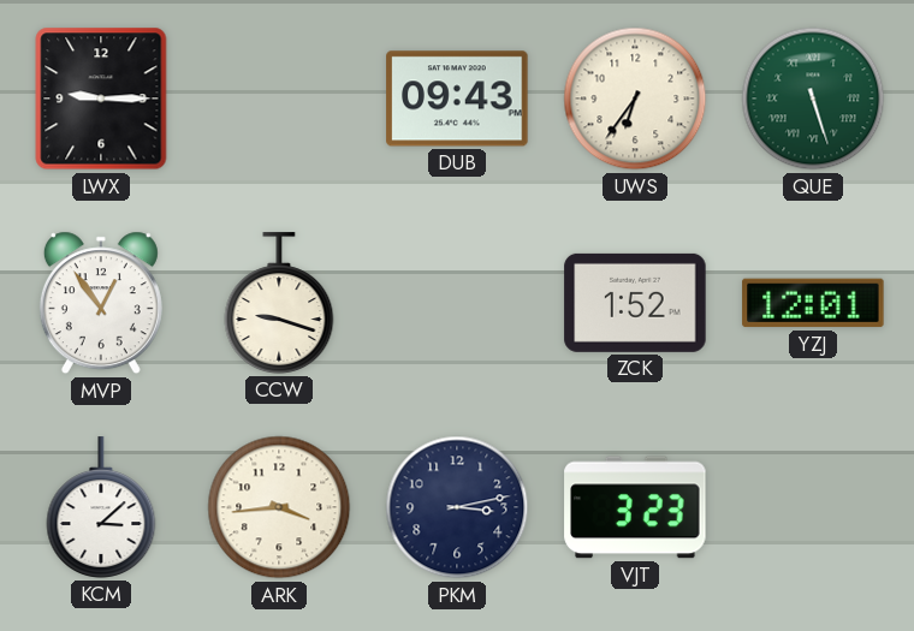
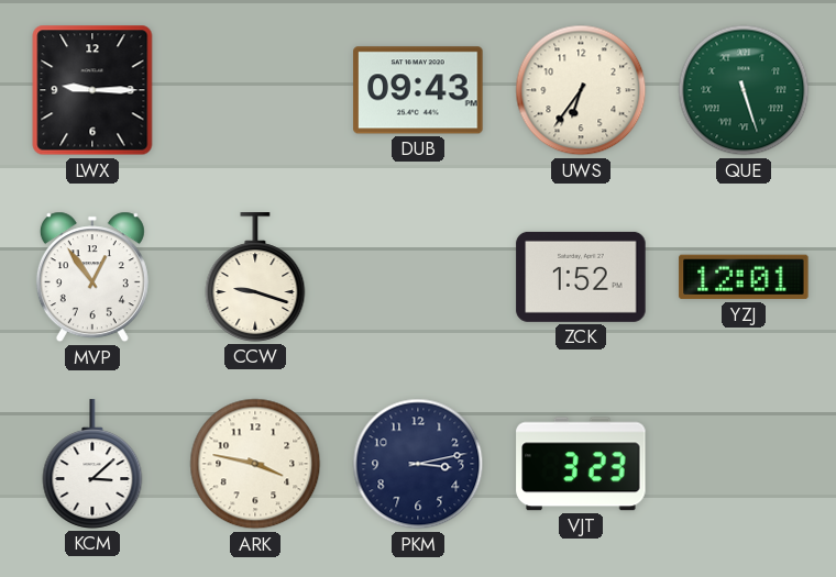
ARK: 3:44 -> 3:47
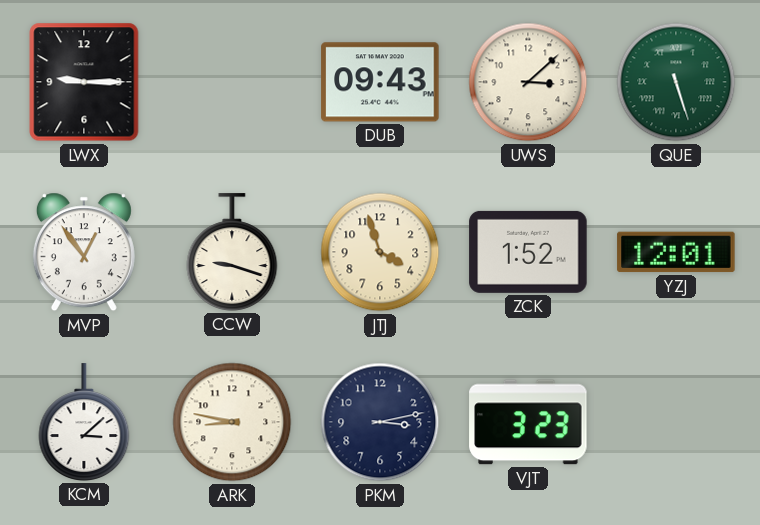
UWS: 6:36 -> 3:08
JTJ: none -> 3:57
ARK: 3:47 -> 8:47
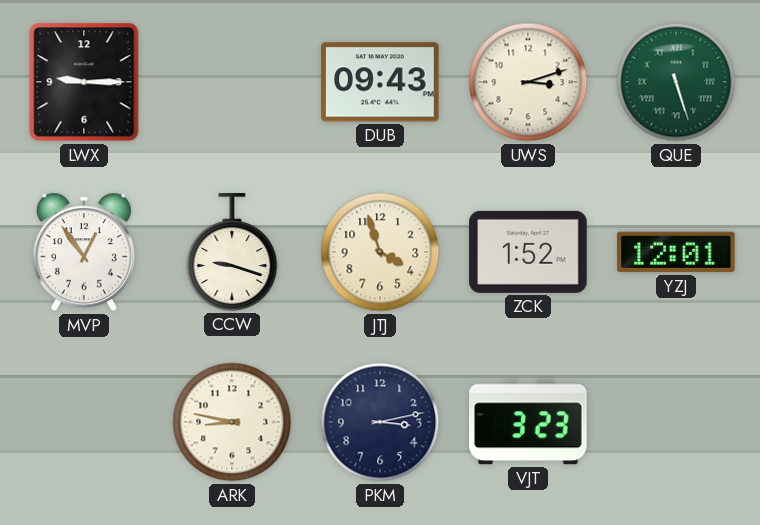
UWS: 3:08 -> 3:12
KCM: 3:08 -> none
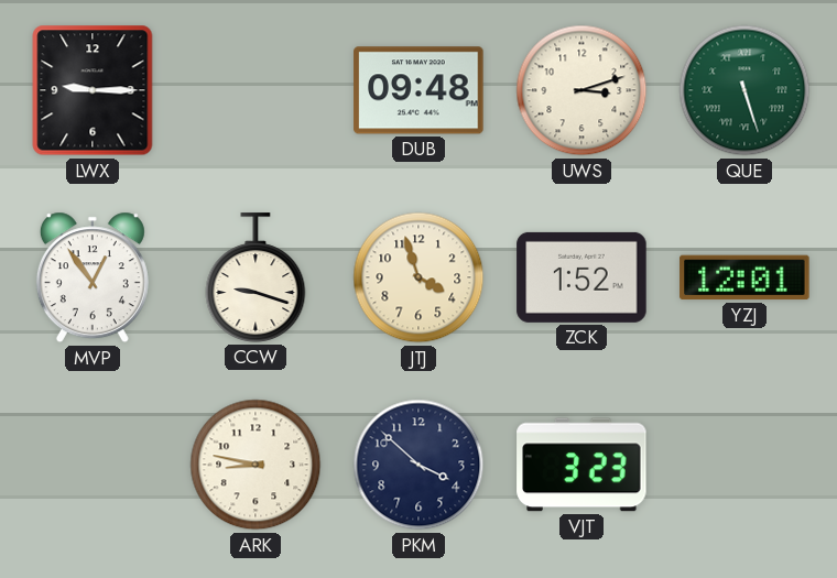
DUB: 09:43 -> 09:48
PKM: 3:13 -> 3:52
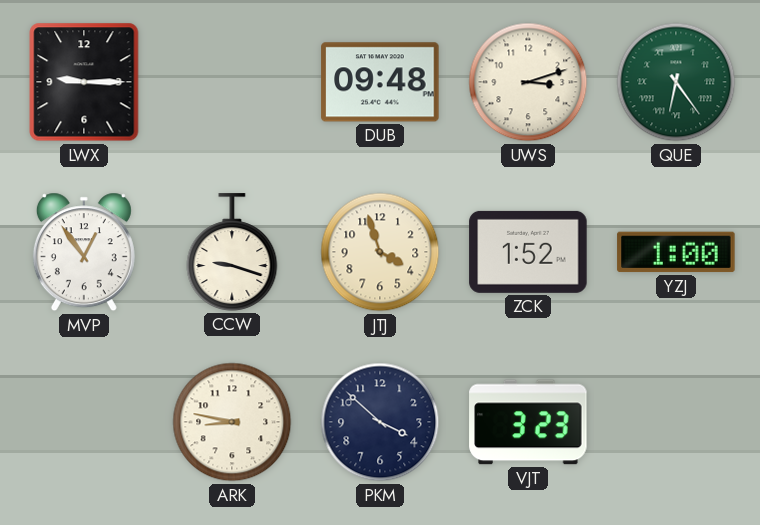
QUE: 5:27 -> 6:24
YZJ: 12:01 -> 1:00
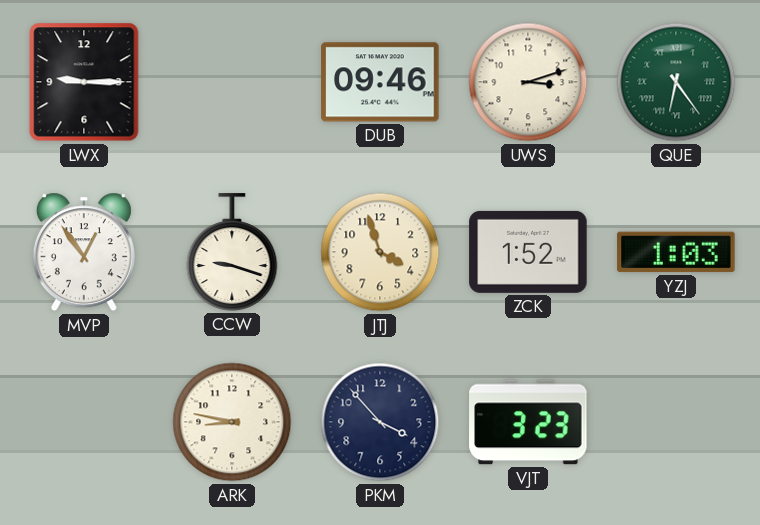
DUB: 09:48 -> 09:46
YZJ: 1:00 -> 1:03
PKM: 3:52 -> 3:53
